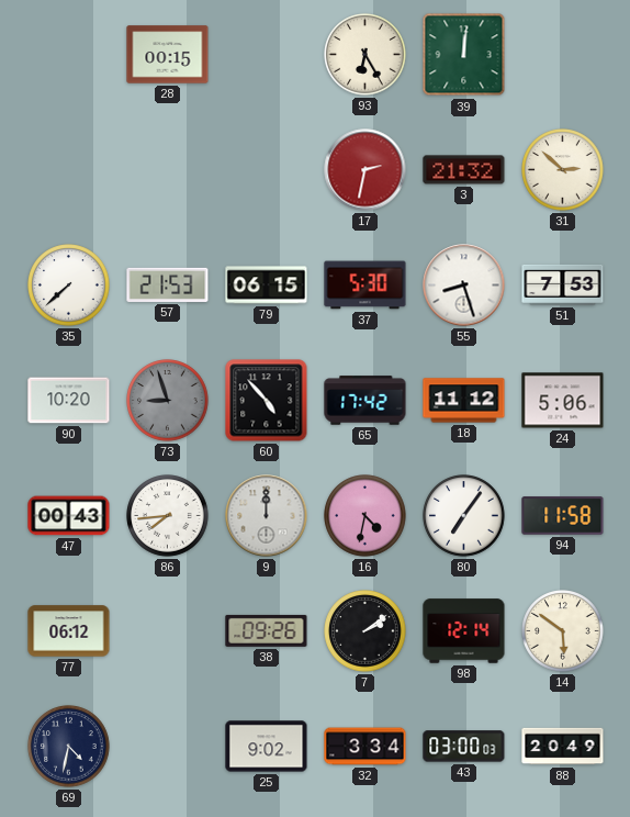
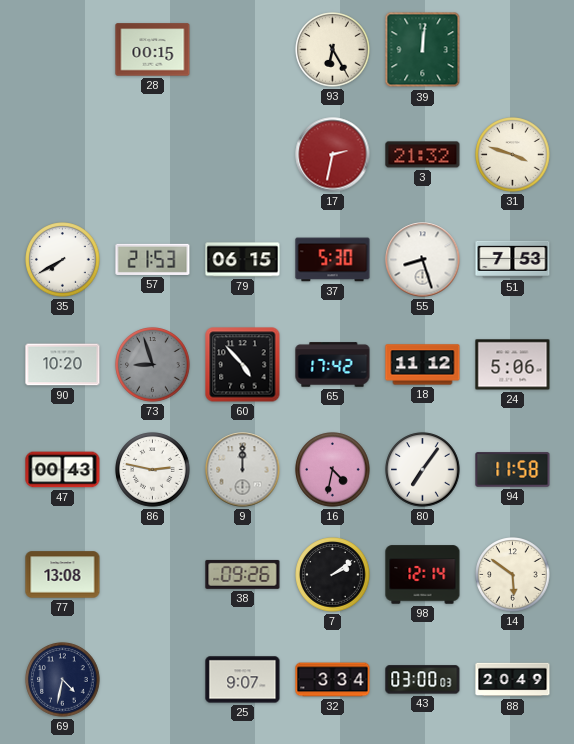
31: 2:52 -> 3:48
35: 7:38 -> 7:40
86: 7:44 -> 2:47
77: 06:12 -> 13:08
25: 9:02 -> 9:07
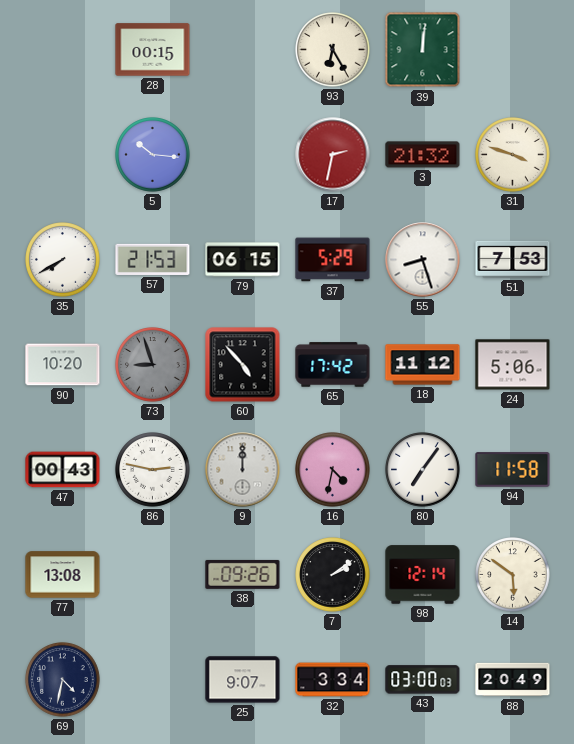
5: none -> 10:16
37: 5:30 -> 5:29
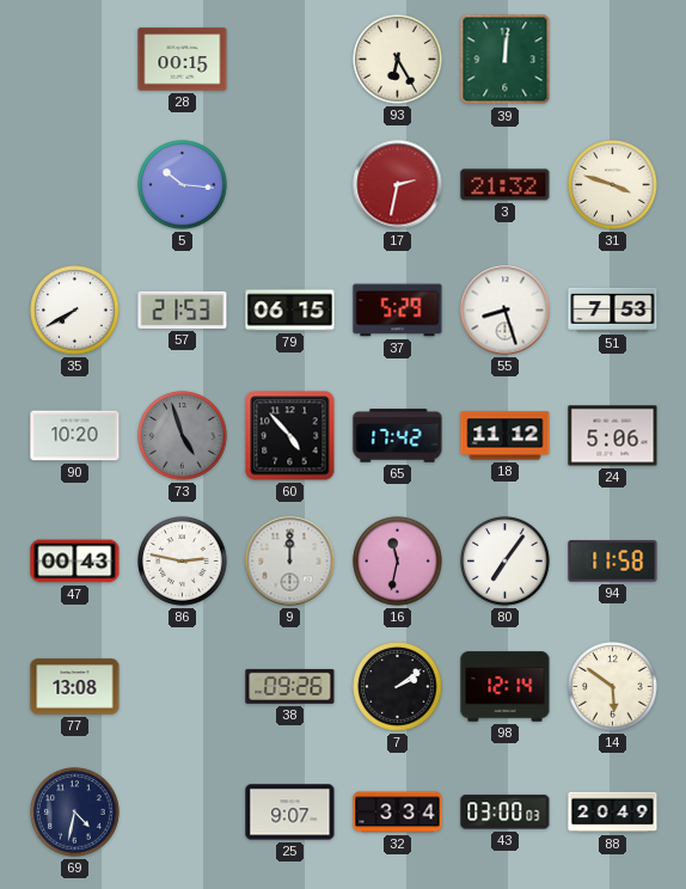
73: 8:57 -> 4:57
16: 4:32 -> 11:32
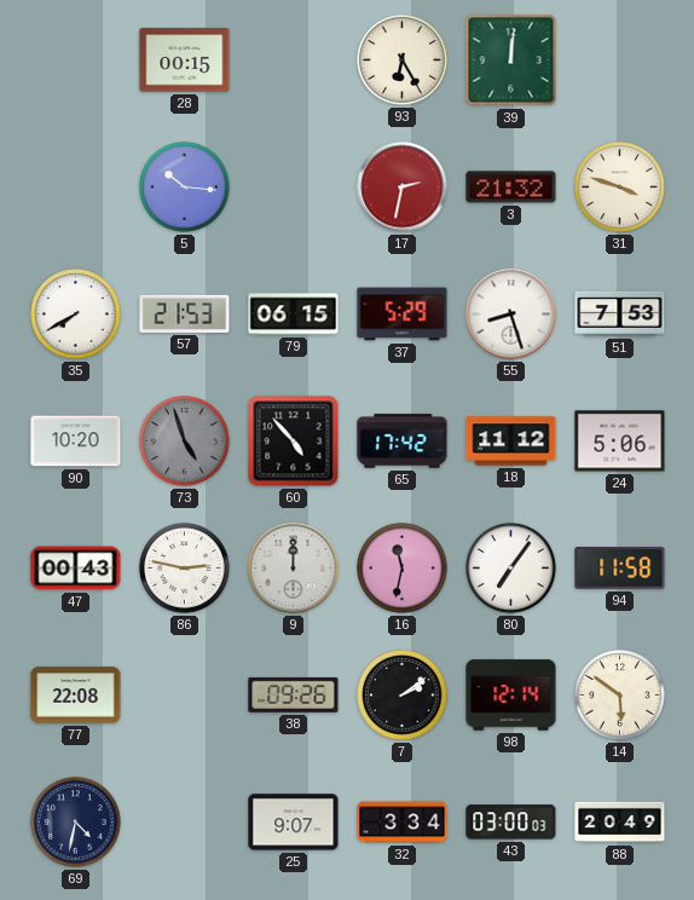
77: 13:08 -> 22:08
